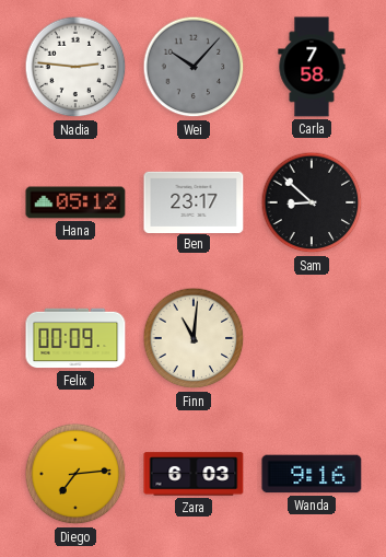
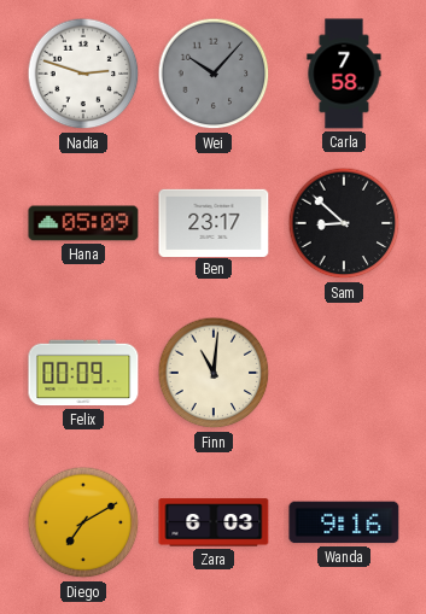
Nadia: 2:46 -> 2:48
Hana: 05:12 -> 05:09
Diego: 7:14 -> 7:10
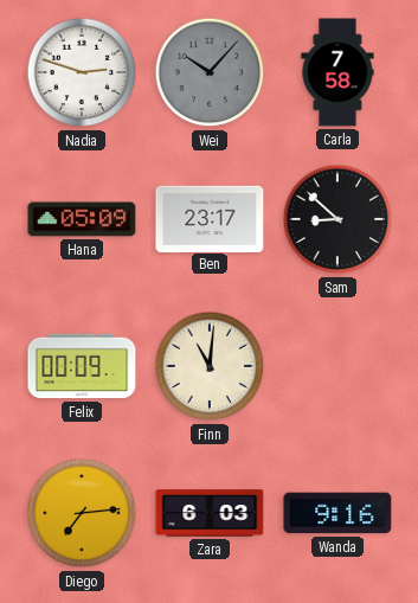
Diego: 7:10 -> 7:14
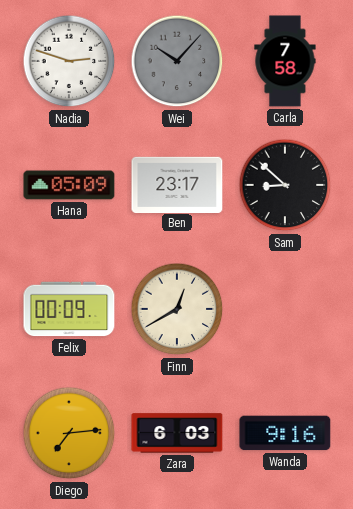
Finn: 11:01 -> 12:40
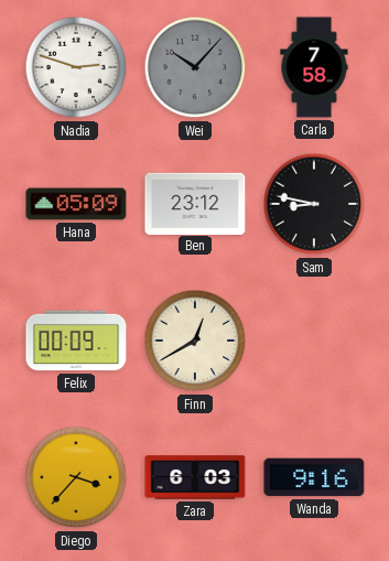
Ben: 23:17 -> 23:12
Sam: 8:52 -> 8:47
Diego: 7:14 -> 3:37
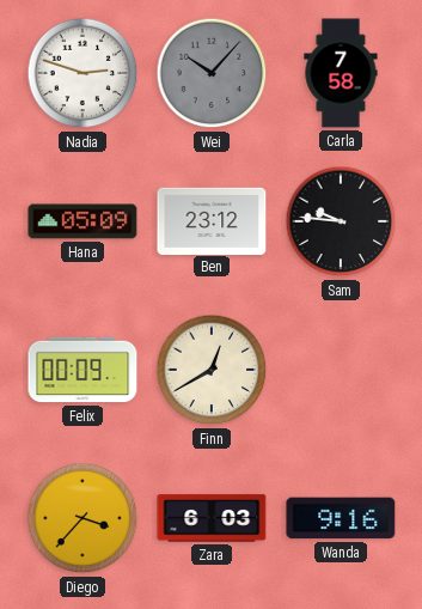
Sam: 8:47 -> 9:46
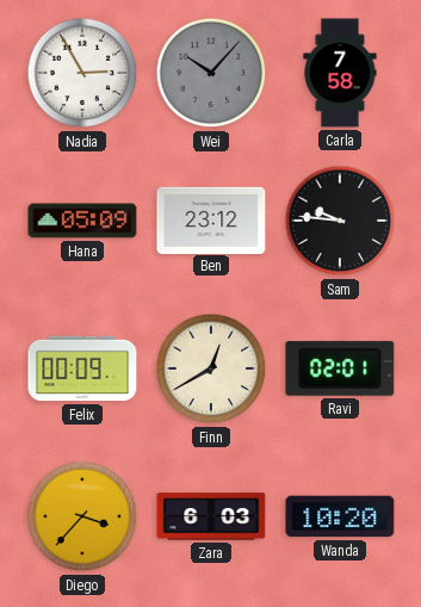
Nadia: 2:48 -> 2:55
Ravi: none -> 02:01
Wanda: 9:16 -> 10:20
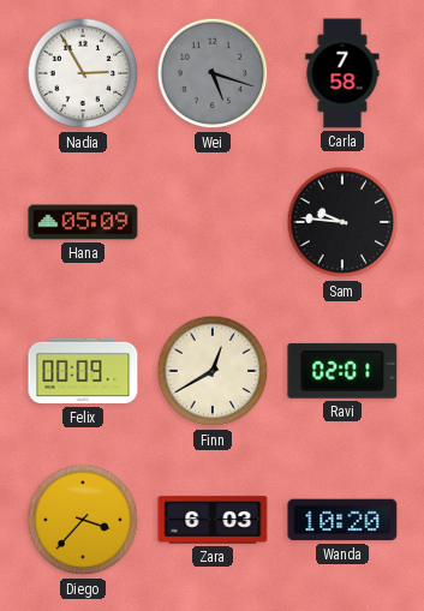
Wei: 10:07 -> 5:18
Ben: 23:12 -> none
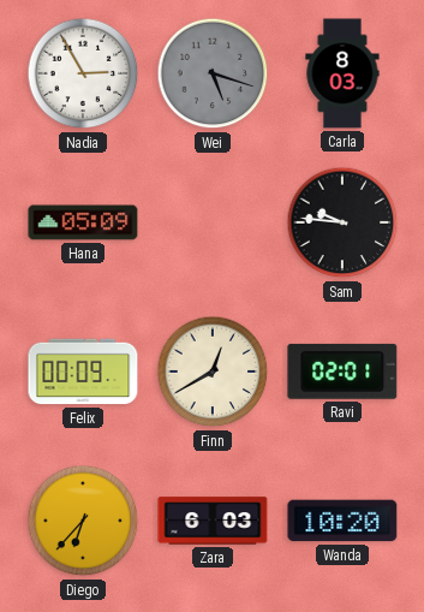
Carla: 7:58 -> 8:03
Diego: 3:37 -> 6:37
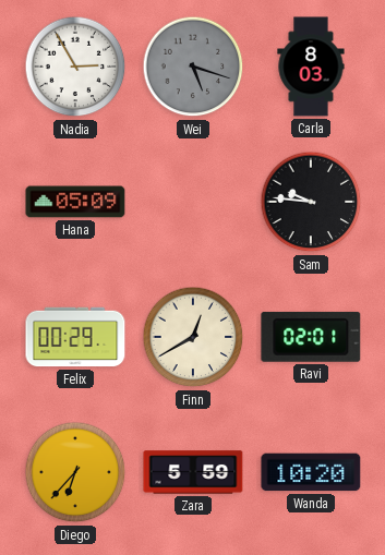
Felix: 00:09 -> 00:29
Zara: 6:03 -> 5:59
